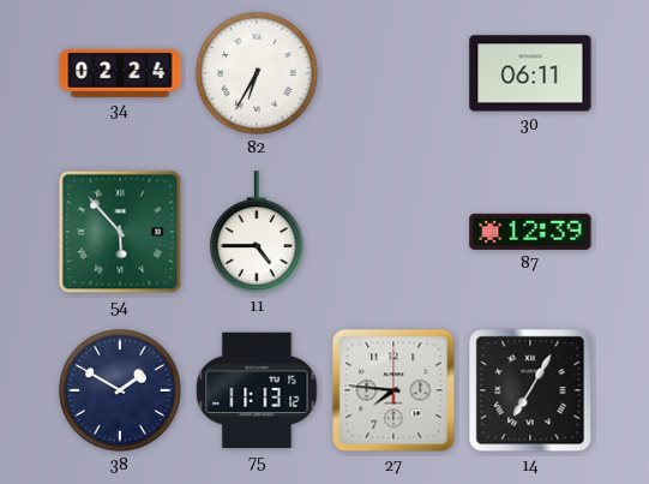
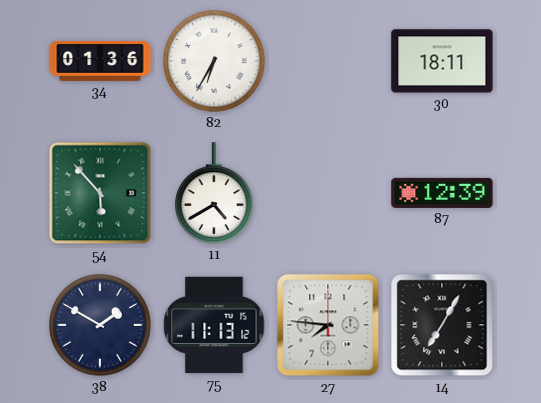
34: 02:24 -> 01:36
30: 06:11 -> 18:11
11: 4:45 -> 4:40
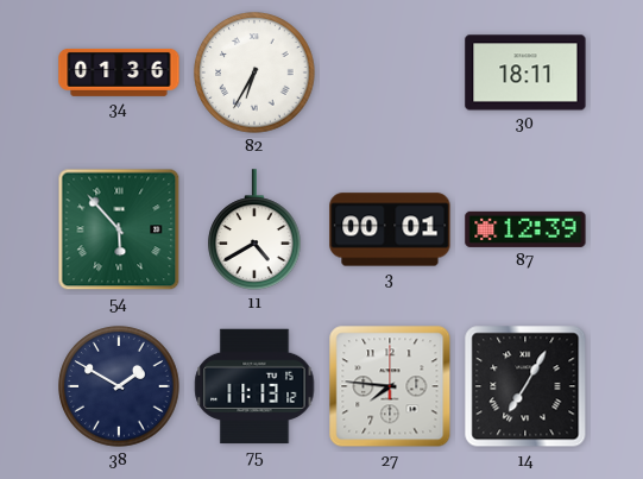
3: none -> 00:01
